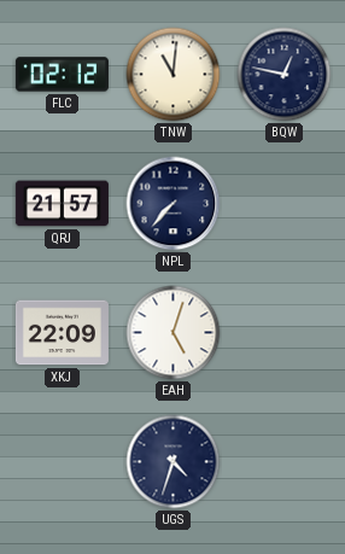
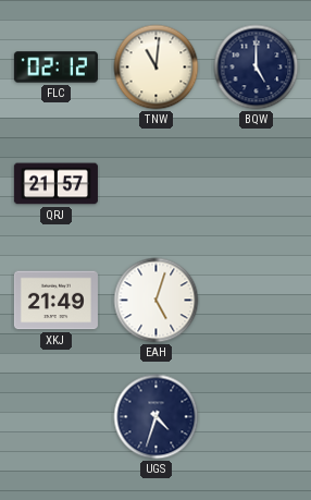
BQW: 12:47 -> 5:00
NPL: 7:37 -> none
XKJ: 22:09 -> 21:49
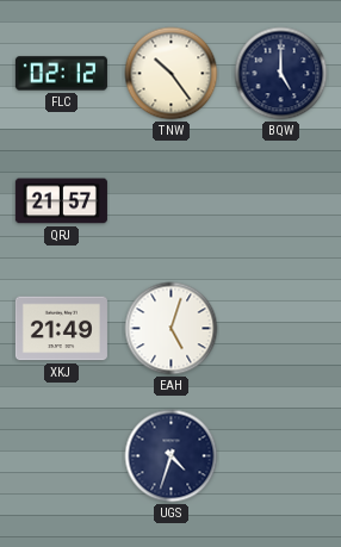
TNW: 11:01 -> 10:24
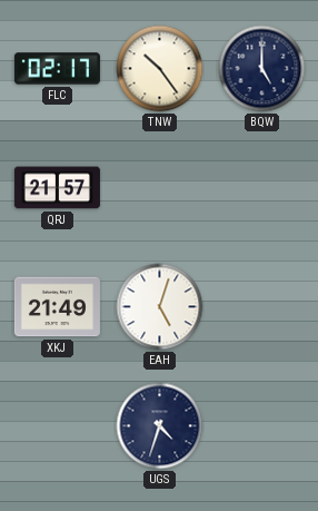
FLC: 02:12 -> 02:17
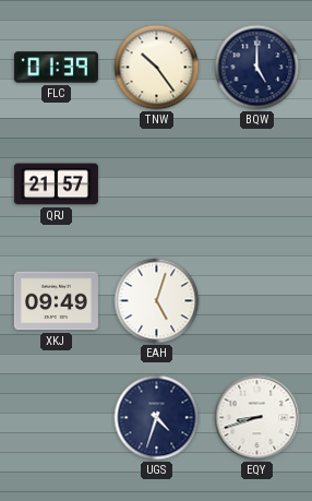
FLC: 02:17 -> 01:39
XKJ: 21:49 -> 09:49
EQY: none -> 8:42
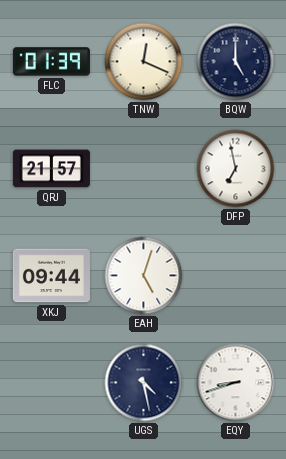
TNW: 10:24 -> 12:19
DFP: none -> 6:58
XKJ: 09:49 -> 09:44
UGS: 4:33 -> 4:28
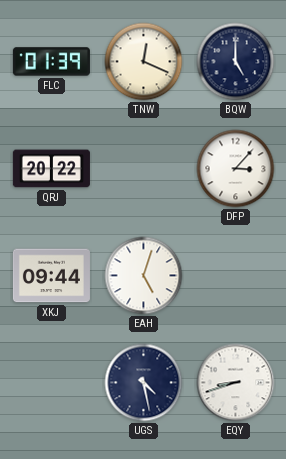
QRJ: 21:57 -> 20:22
DFP: 6:58 -> 3:07
